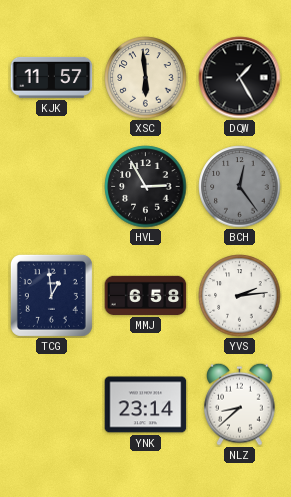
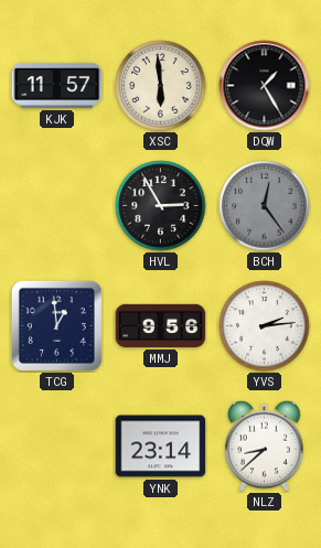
MMJ: 6:58 -> 9:56
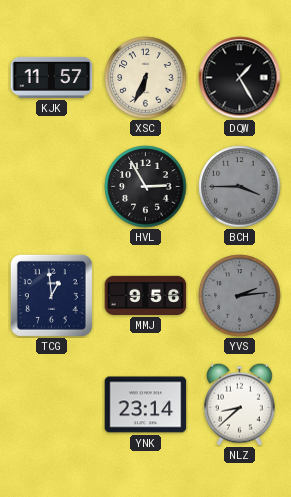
XSC: 5:59 -> 6:34
BCH: 12:24 -> 3:45
YVS dial: white -> grey
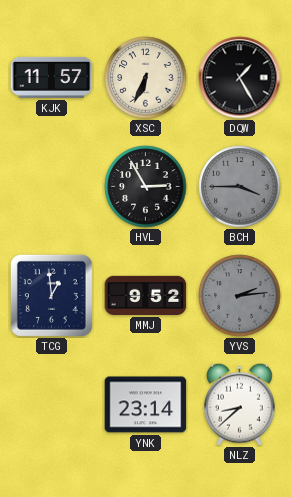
MMJ: 9:56 -> 9:52
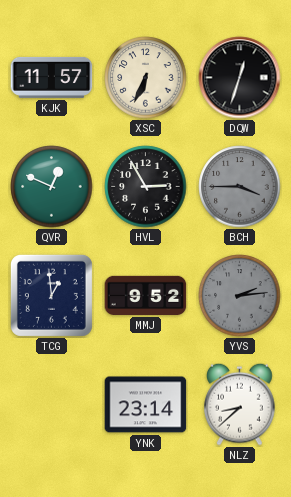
DQW: 1:25 -> 12:33
QVR: none -> 12:49
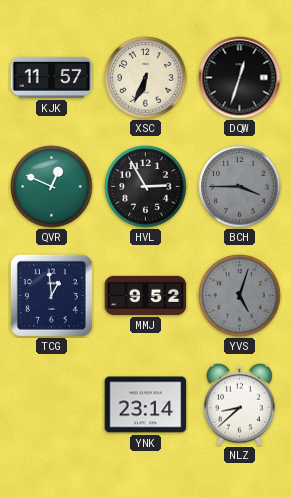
YVS: 2:14 -> 5:03
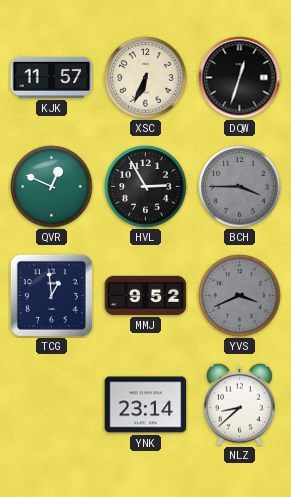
YVS: 5:03 -> 3:41
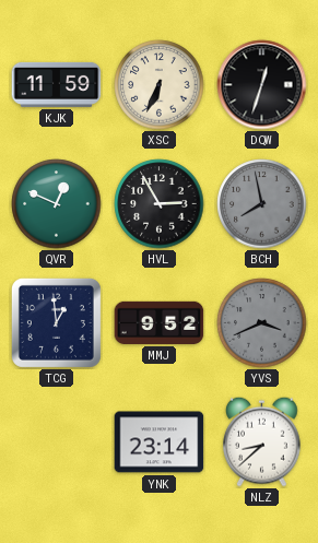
KJK: 11:57 -> 11:59
BCH: 3:45 -> 7:58
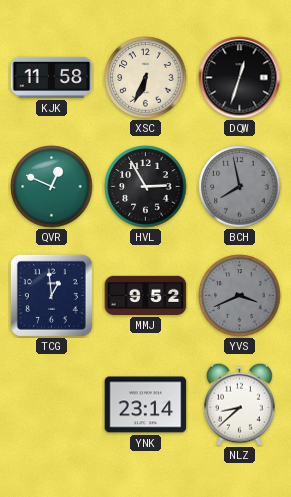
KJK: 11:59 -> 11:58
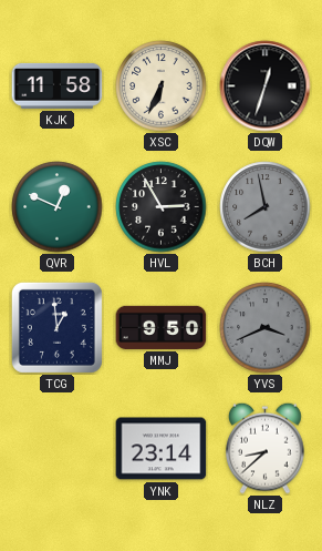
MMJ: 9:52 -> 9:50
